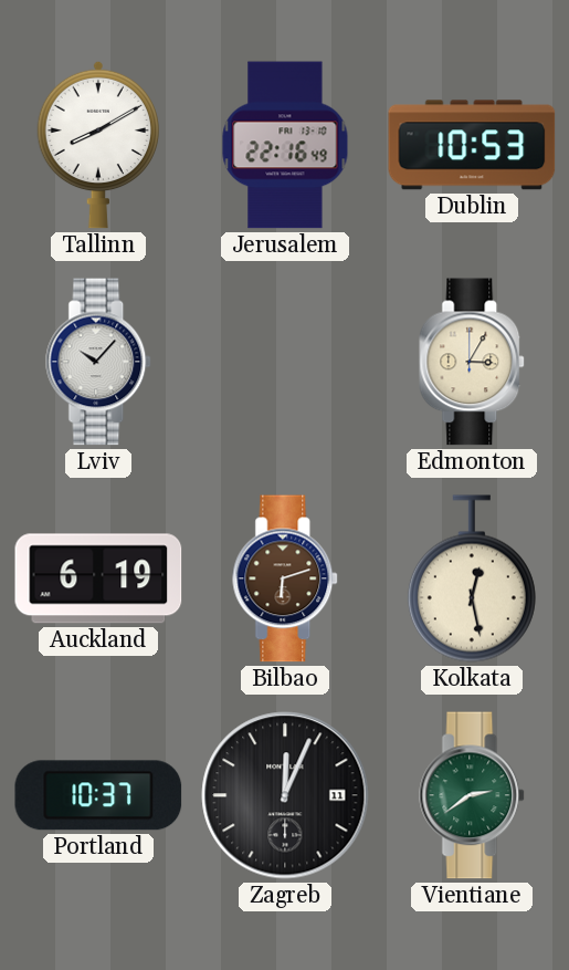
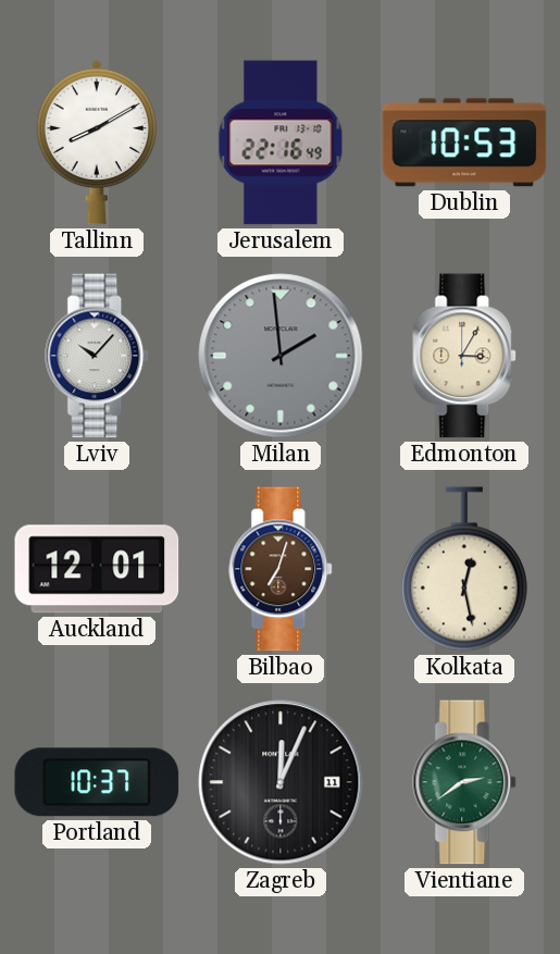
Milan: none -> 1:59
Auckland: 6:19 -> 12:01
Bilbao: 6:12 -> 7:03
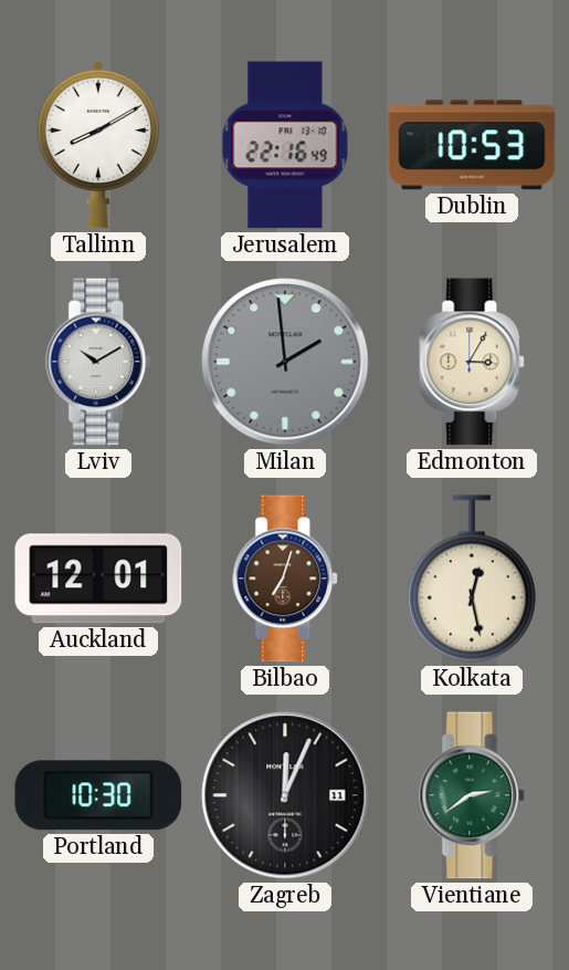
Lviv: 10:07 -> 10:10
Portland: 10:37 -> 10:30
